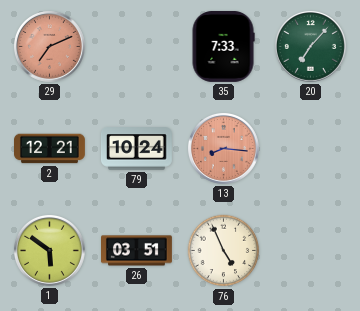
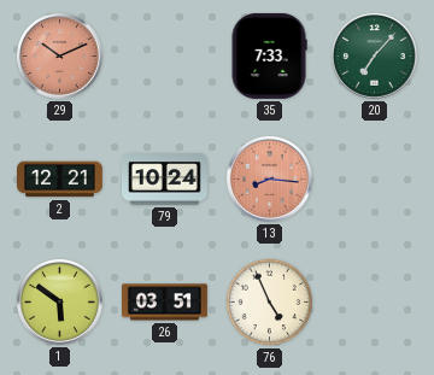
29: 7:11 -> 10:11
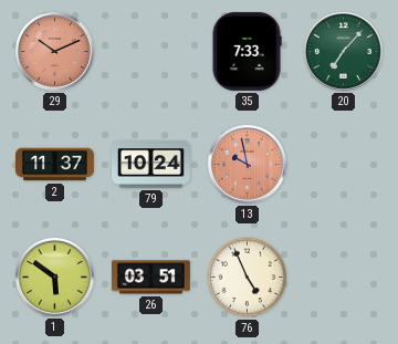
2: 12:21 -> 11:37
13: 8:16 -> 9:58
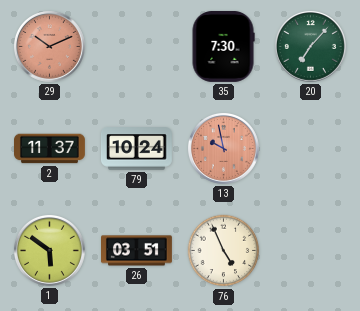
35: 7:33 -> 7:30
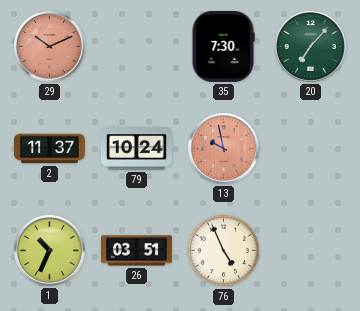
1: 5:51 -> 10:34
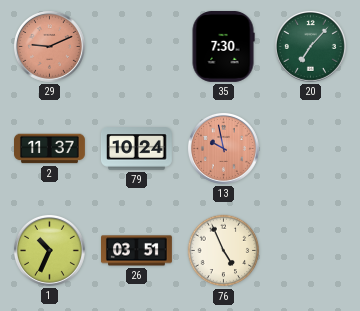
29: 10:11 -> 9:11
